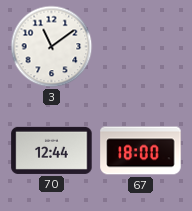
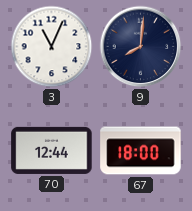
3: 11:09 -> 11:04
9: none -> 8:01
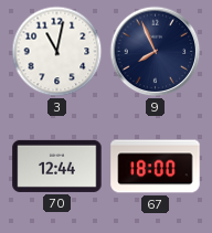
3: 11:04 -> 11:02
9: 8:01 -> 7:56
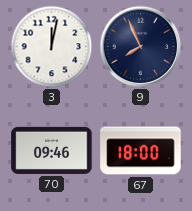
3: 11:02 -> 12:02
70: 12:44 -> 09:46
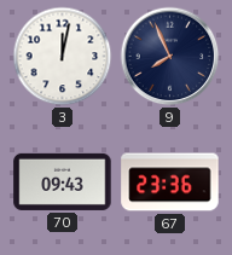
70: 09:46 -> 09:43
67: 18:00 -> 23:36
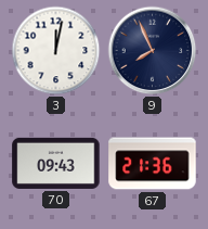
67: 23:36 -> 21:36
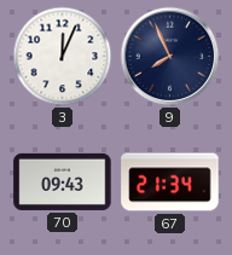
3: 12:02 -> 12:04
67: 21:36 -> 21:34
